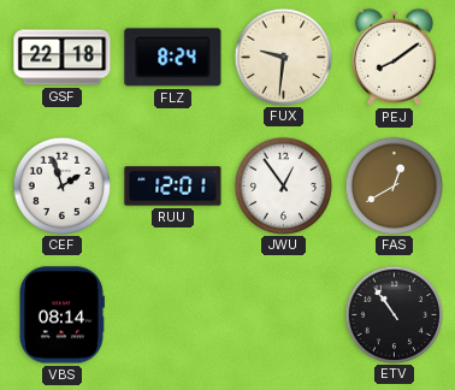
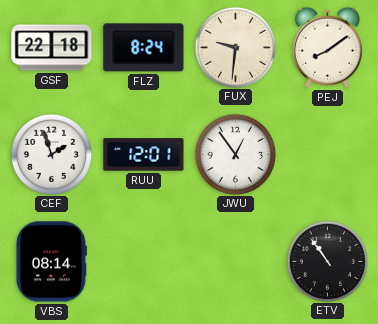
FAS: 12:40 -> none
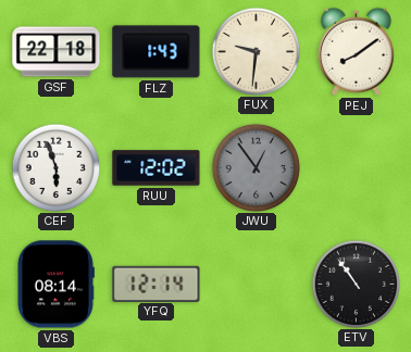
FLZ: 8:24 -> 1:43
CEF: 1:57 -> 5:57
RUU: 12:01 -> 12:02
JWU dial: white -> grey
YFQ: none -> 12:14
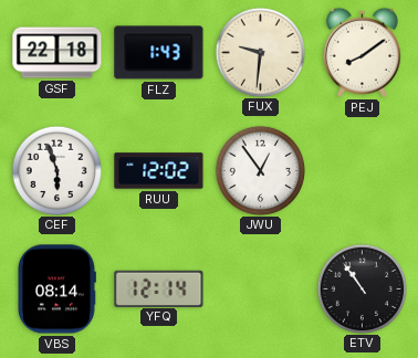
JWU dial: grey -> white
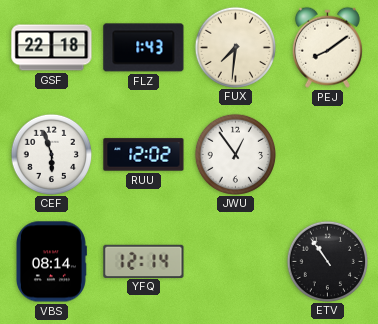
FUX: 9:31 -> 7:31
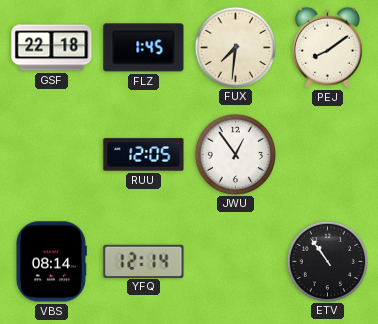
FLZ: 1:43 -> 1:45
CEF: 5:57 -> none
RUU: 12:02 -> 12:05
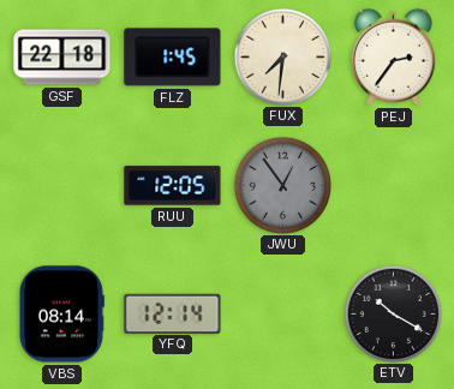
PEJ: 8:09 -> 2:36
JWU dial: white -> grey
ETV: 10:54 -> 10:20
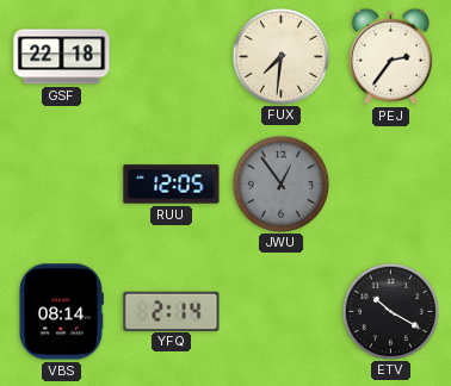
FLZ: 1:45 -> none
YFQ: 12:14 -> 2:14
